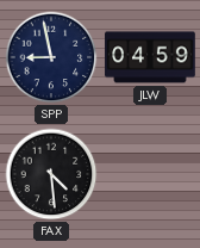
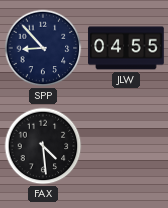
SPP: 8:58 -> 8:53
JLW: 04:59 -> 04:55
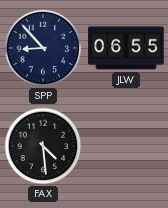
JLW: 04:55 -> 06:55
